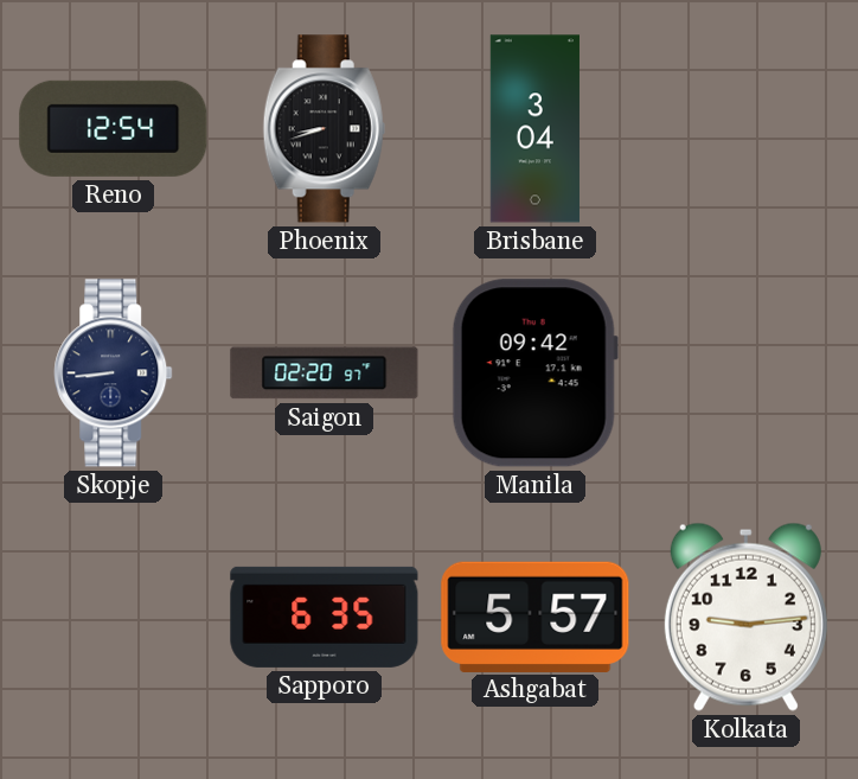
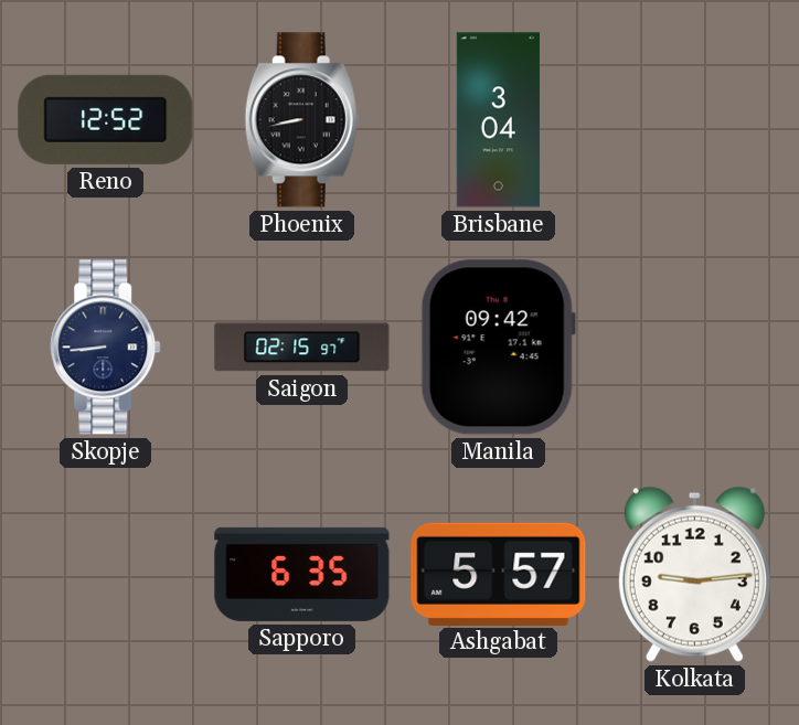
Reno: 12:54 -> 12:52
Phoenix: 8:42 -> 8:43
Saigon: 02:20 -> 02:15
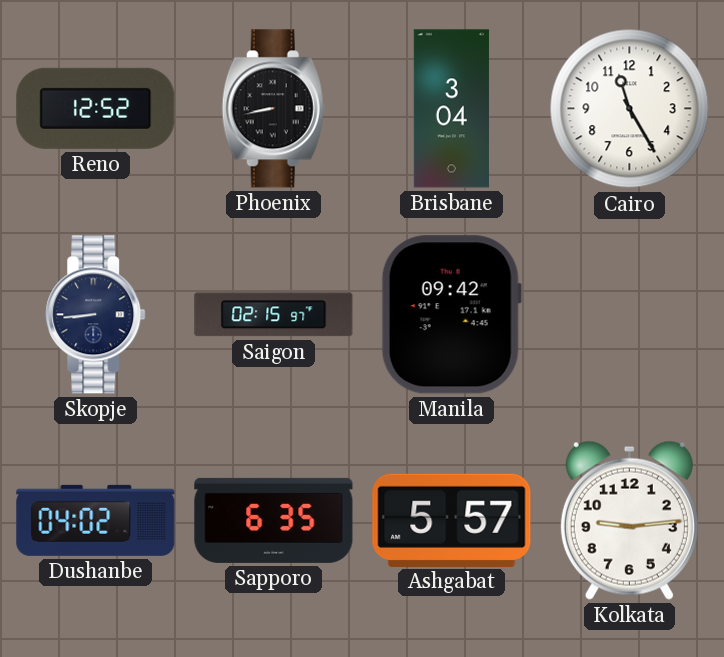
Cairo: none -> 11:25
Dushanbe: none -> 04:02
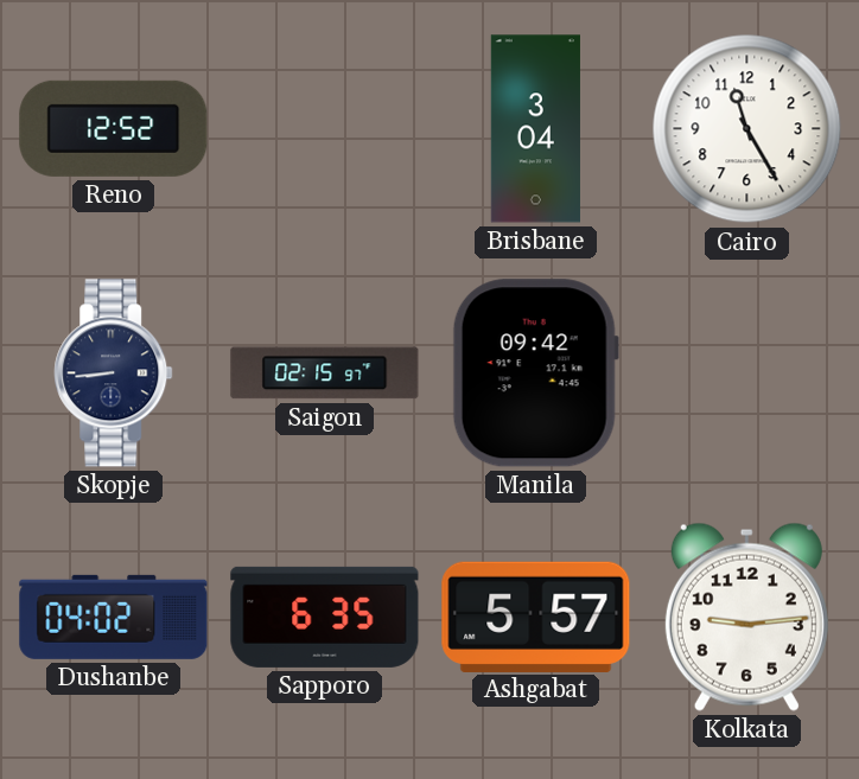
Phoenix: 8:43 -> none
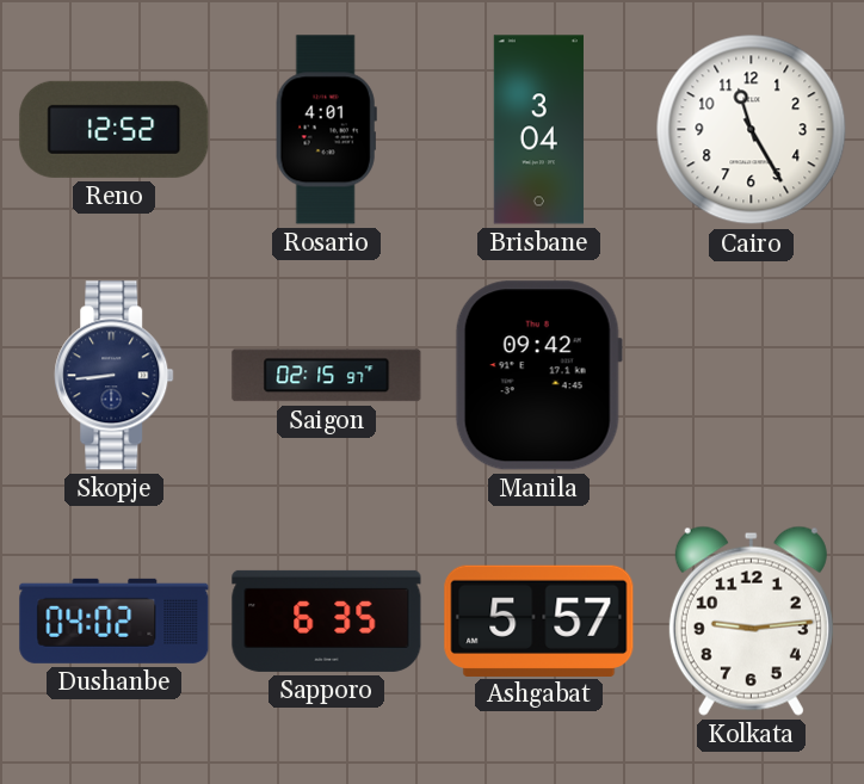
Rosario: none -> 4:01
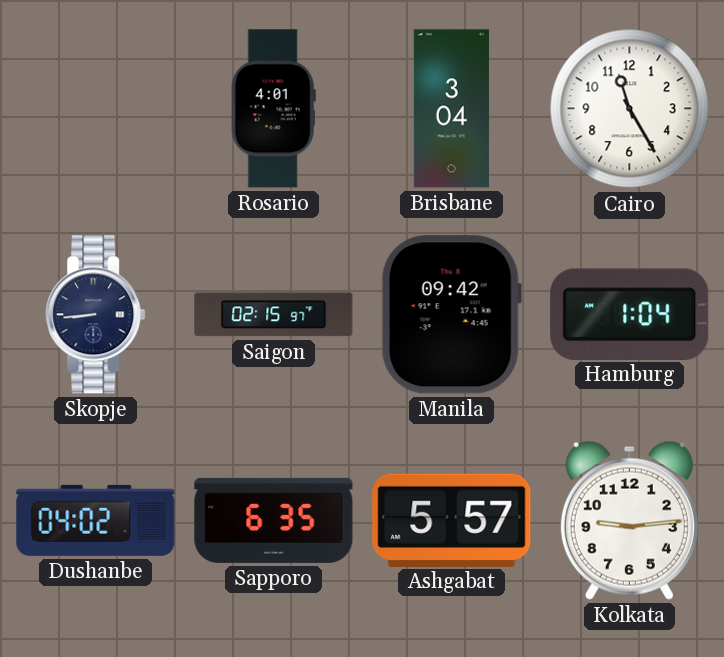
Reno: 12:52 -> none
Hamburg: none -> 1:04
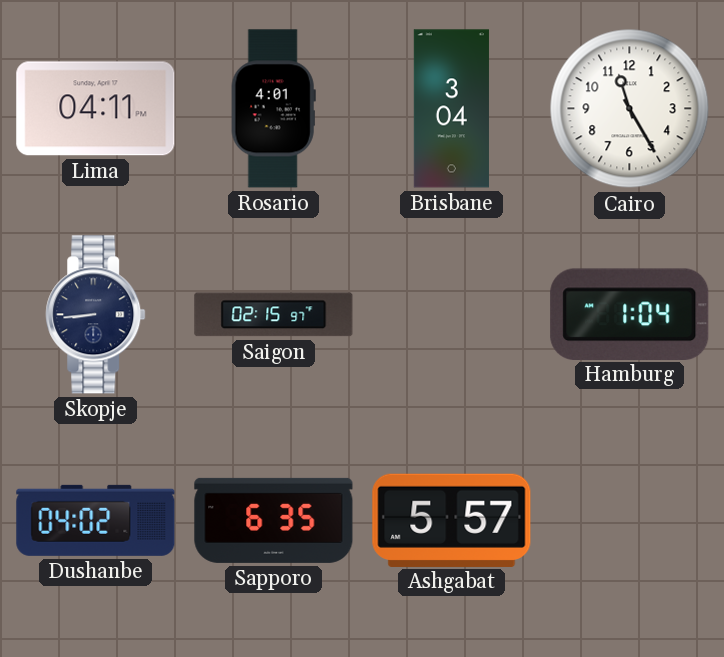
Lima: none -> 04:11
Manila: 09:42 -> none
Kolkata: 9:14 -> none
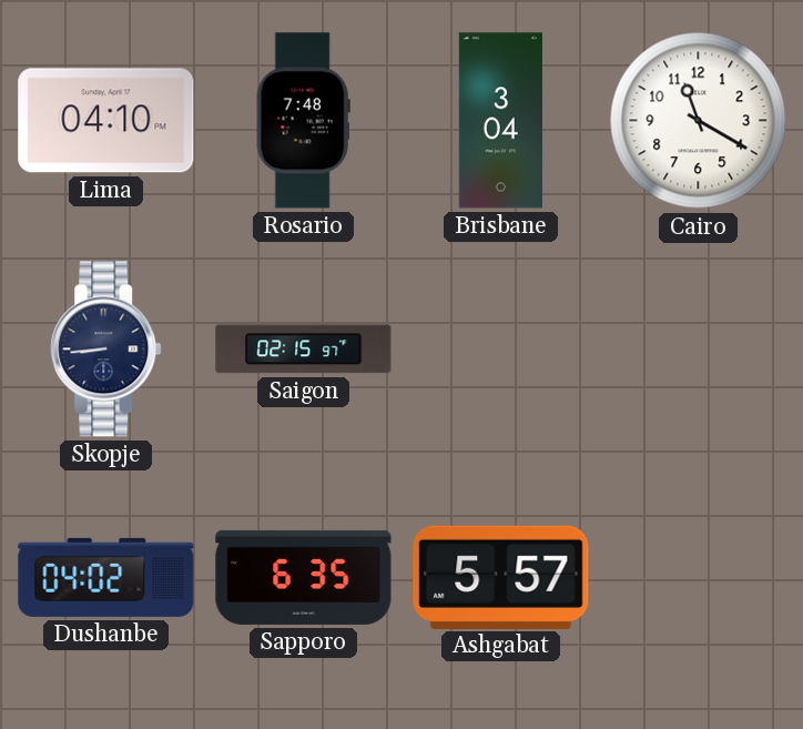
Lima: 04:11 -> 04:10
Rosario: 4:01 -> 7:48
Cairo: 11:25 -> 11:20
Hamburg: 1:04 -> none
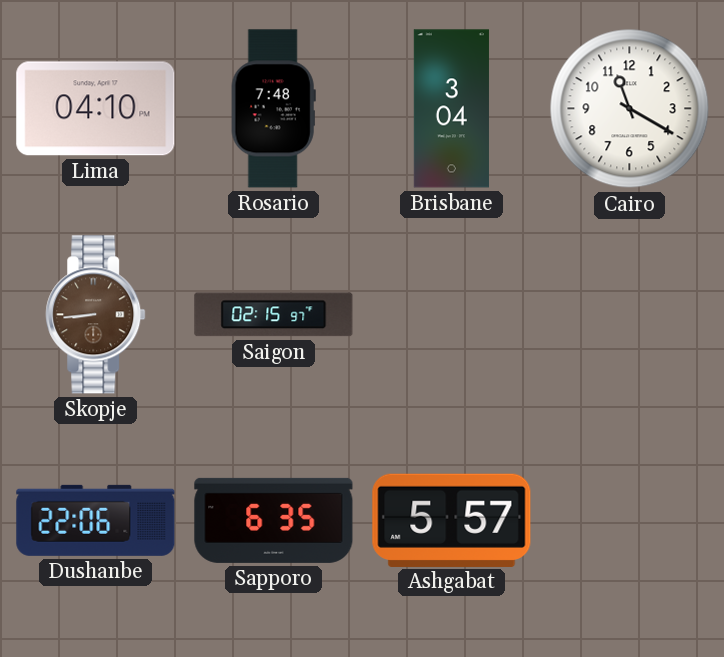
Skopje dial: navy -> brown
Dushanbe: 04:02 -> 22:06
